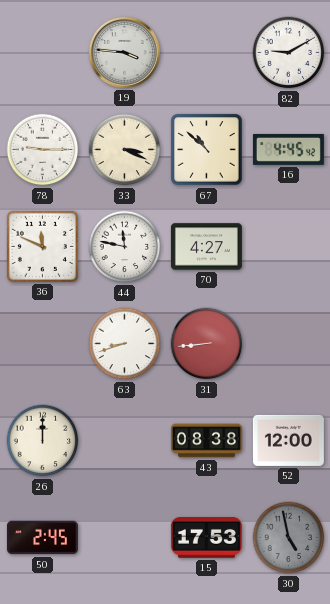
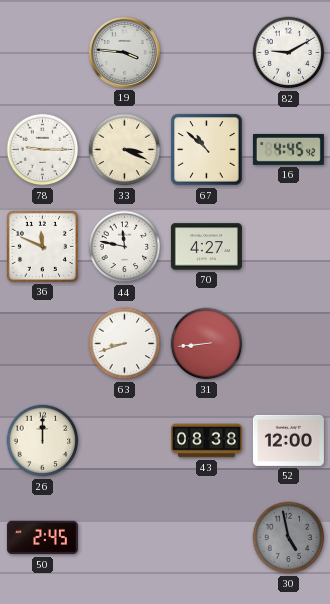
15: 17:53 -> none
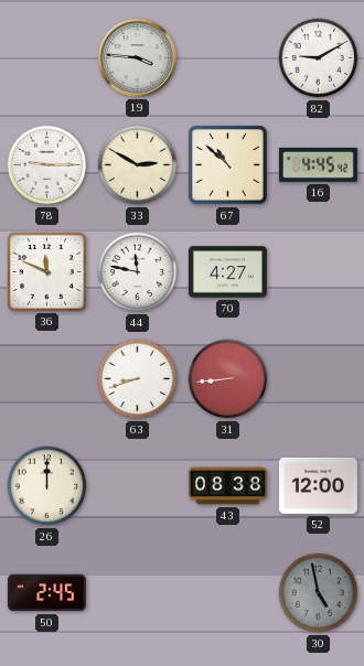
33: 3:19 -> 2:50
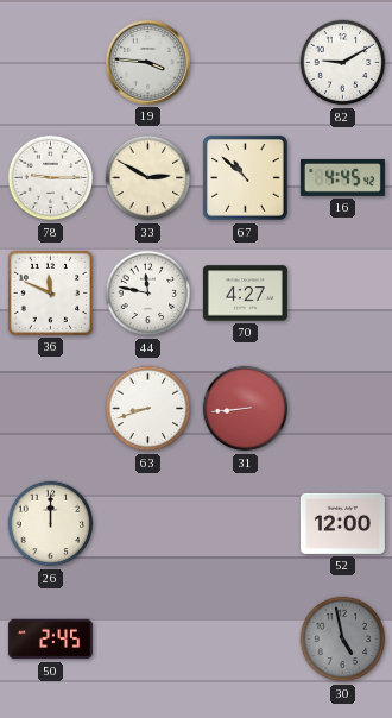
43: 08:38 -> none
